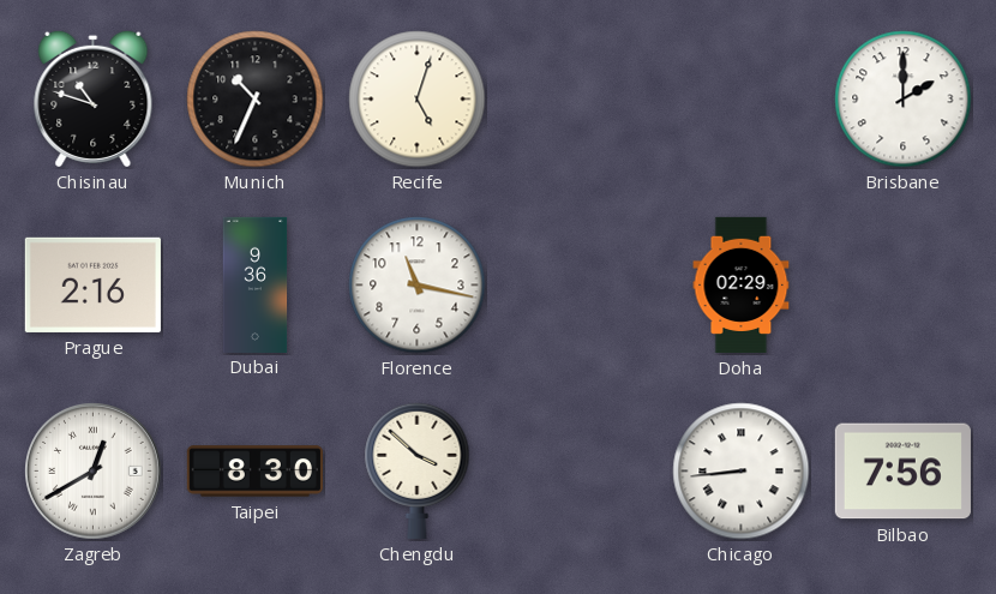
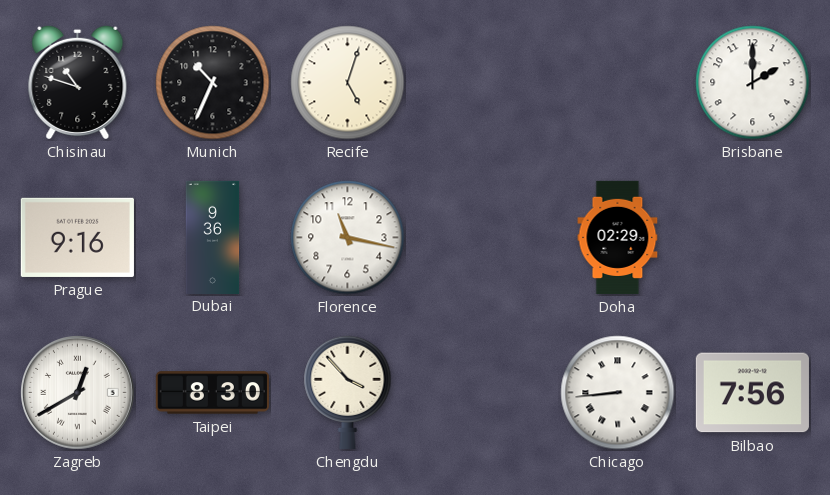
Prague: 2:16 -> 9:16
Chengdu: 3:52 -> 3:53
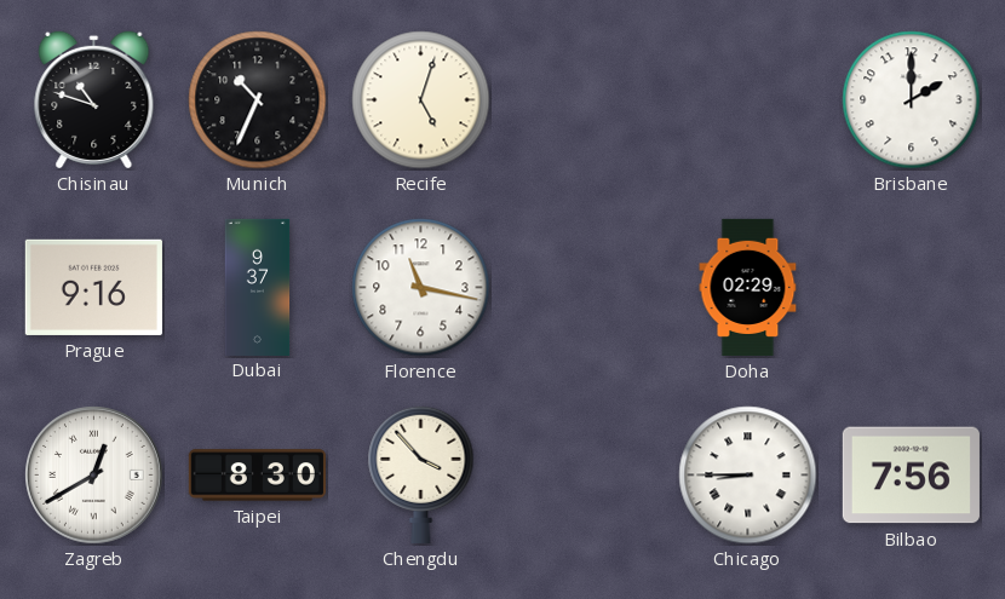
Dubai: 9:36 -> 9:37
Chicago: 8:44 -> 8:45
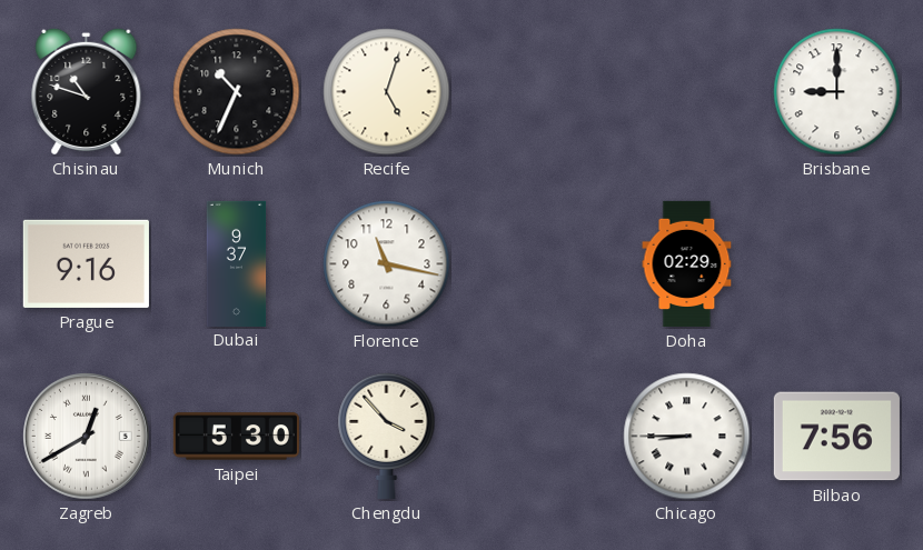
Brisbane: 2:00 -> 9:00
Taipei: 8:30 -> 5:30
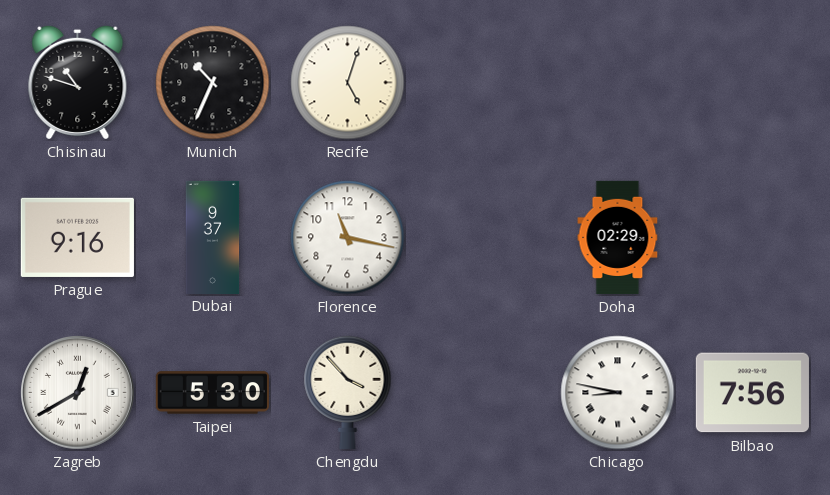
Brisbane: 9:00 -> none
Chicago: 8:45 -> 8:47
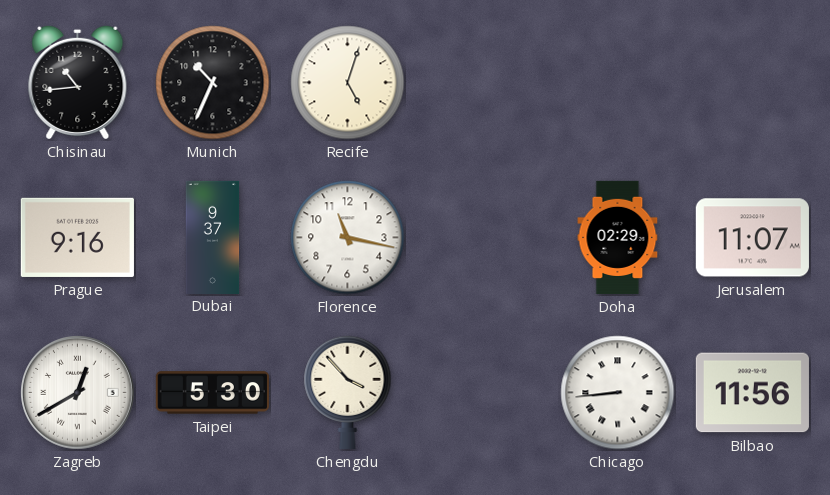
Chisinau: 10:48 -> 10:44
Jerusalem: none -> 11:07
Chicago: 8:47 -> 8:44
Bilbao: 7:56 -> 11:56
